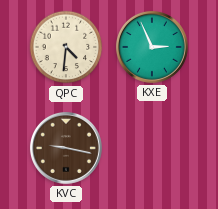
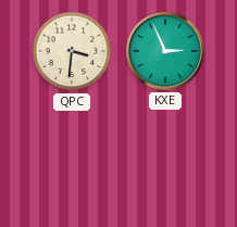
QPC: 4:31 -> 3:31
KVC: 9:17 -> none
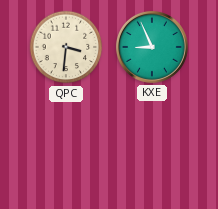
KXE: 2:56 -> 8:56
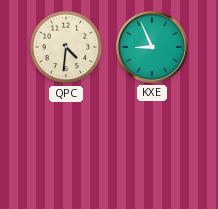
QPC: 3:31 -> 4:31
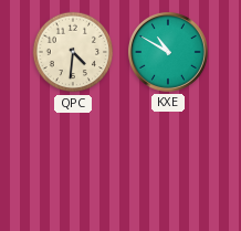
KXE: 8:56 -> 10:50
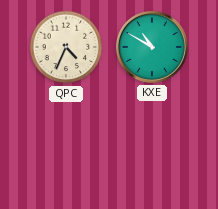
QPC: 4:31 -> 4:34
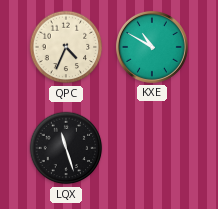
LQX: none -> 11:27
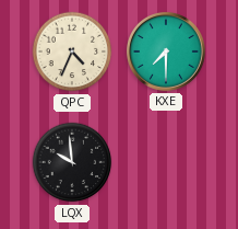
KXE: 10:50 -> 7:30
LQX: 11:27 -> 9:59
